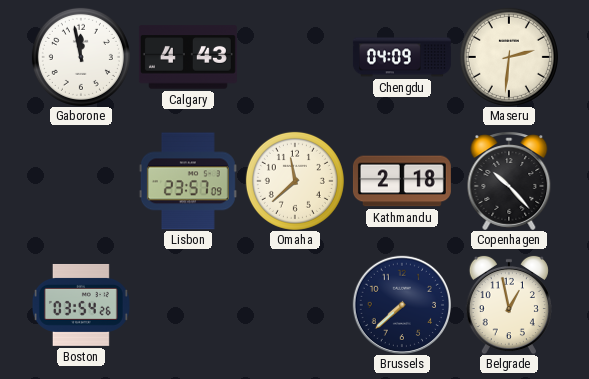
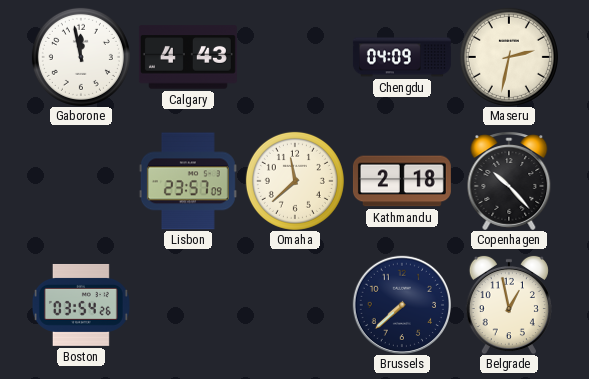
Maseru: 2:31 -> 2:32
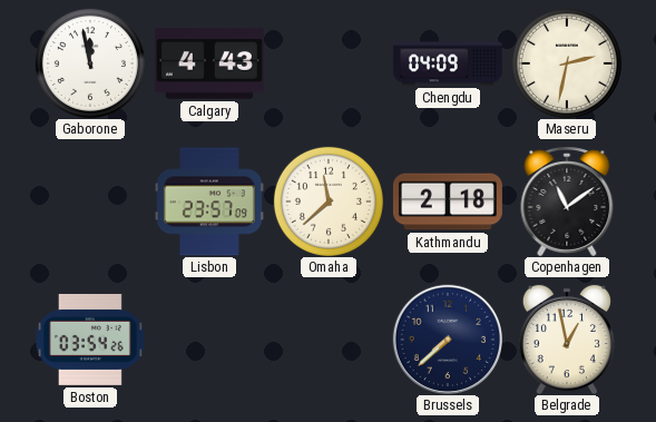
Copenhagen: 10:23 -> 11:09
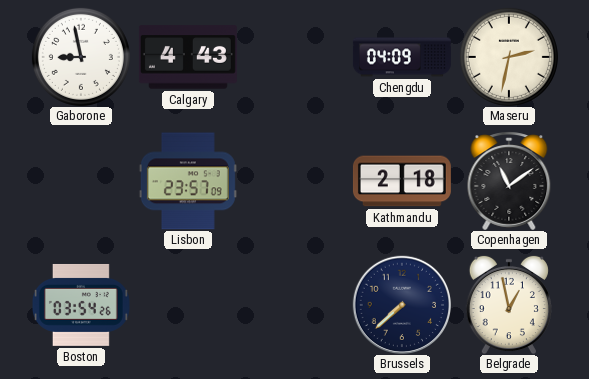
Gaborone: 11:58 -> 8:58
Omaha: 11:38 -> none
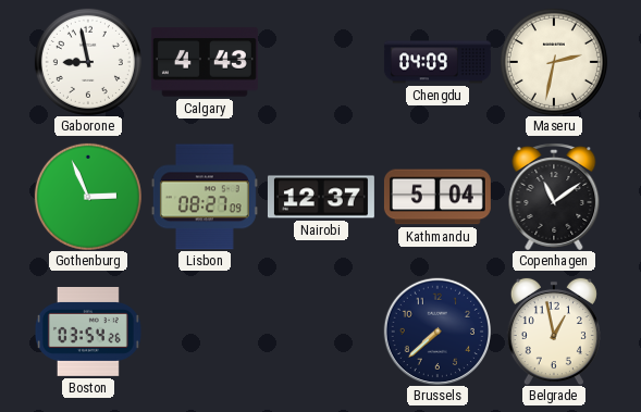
Gothenburg: none -> 2:56
Lisbon: 23:57 -> 08:27
Nairobi: none -> 12:37
Kathmandu: 2:18 -> 5:04
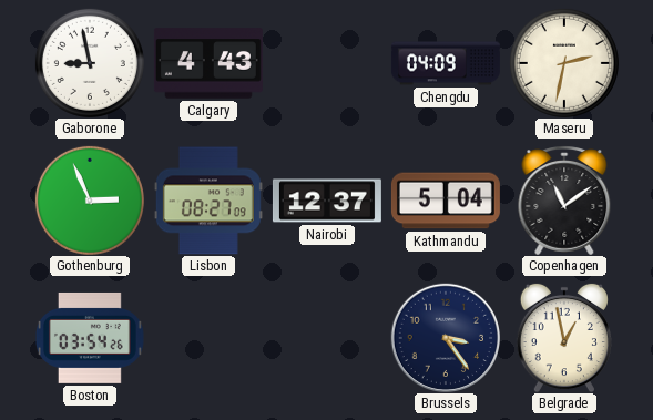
Brussels: 7:38 -> 3:24
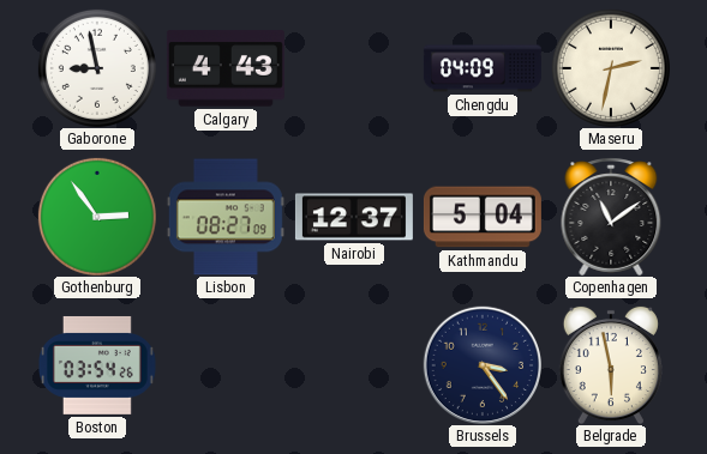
Gothenburg: 2:56 -> 2:54
Belgrade: 12:58 -> 5:58
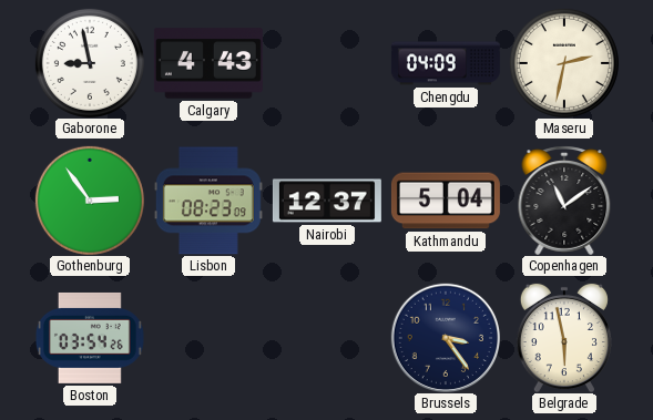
Lisbon: 08:27 -> 08:23
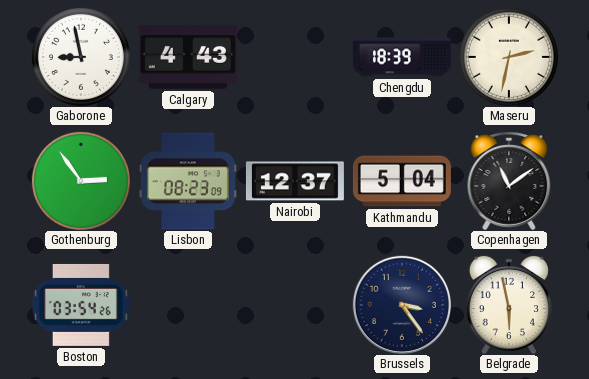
Chengdu: 04:09 -> 18:39
